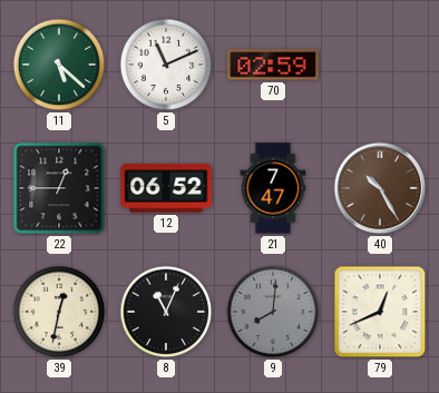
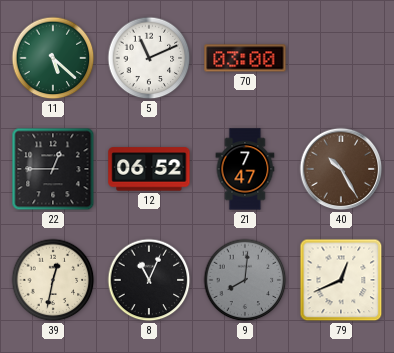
70: 02:59 -> 03:00
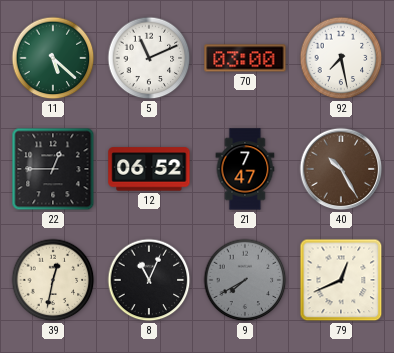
92: none -> 7:28
9: 8:01 -> 7:40
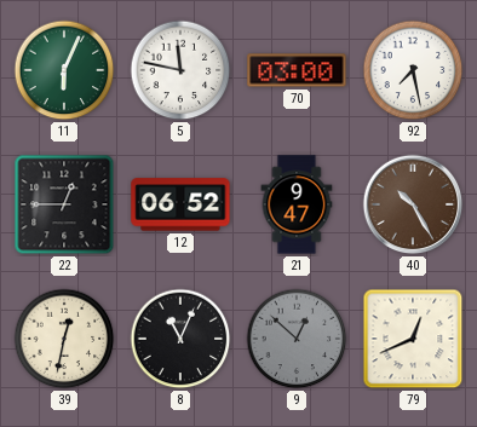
11: 5:22 -> 6:04
5: 11:11 -> 11:47
21: 7:47 -> 9:47
9: 7:40 -> 12:52
